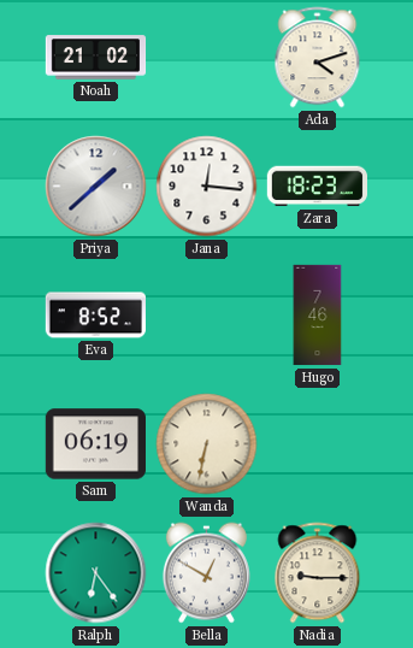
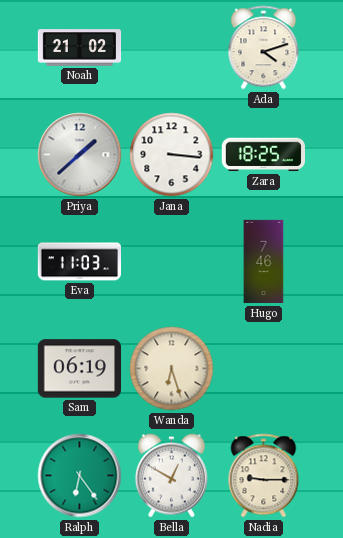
Jana: 12:16 -> 3:16
Zara: 18:23 -> 18:25
Eva: 8:52 -> 11:03
Wanda: 6:32 -> 6:27
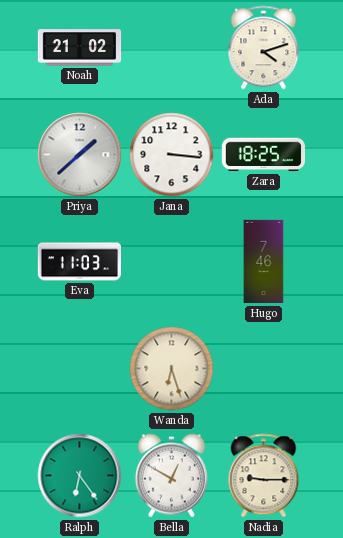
Sam: 06:19 -> none
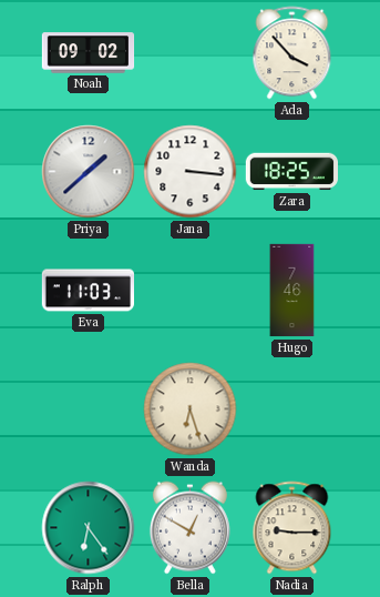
Noah: 21:02 -> 09:02
Ada: 4:12 -> 3:53
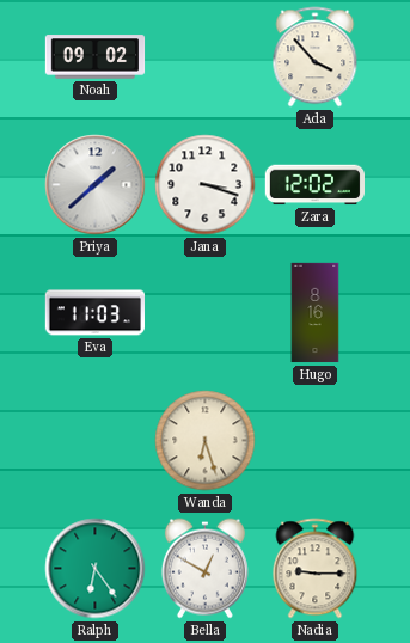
Jana: 3:16 -> 3:18
Zara: 18:25 -> 12:02
Hugo: 7:46 -> 8:16
